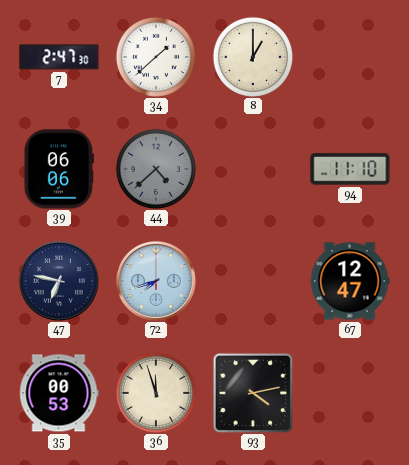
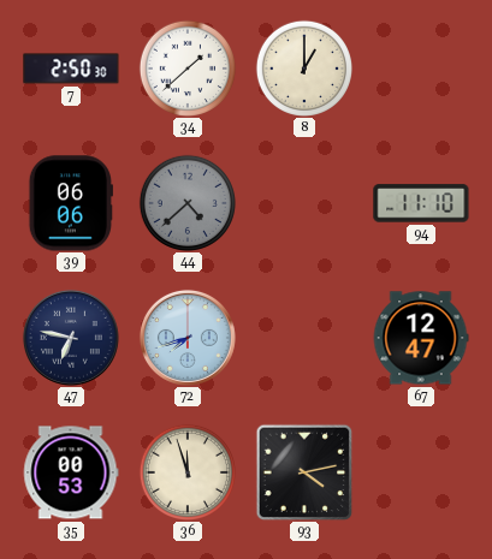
7: 2:47 -> 2:50
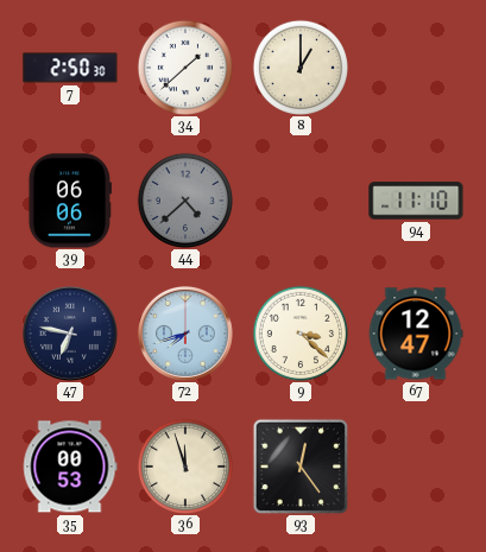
9: none -> 3:22
93: 4:13 -> 12:24
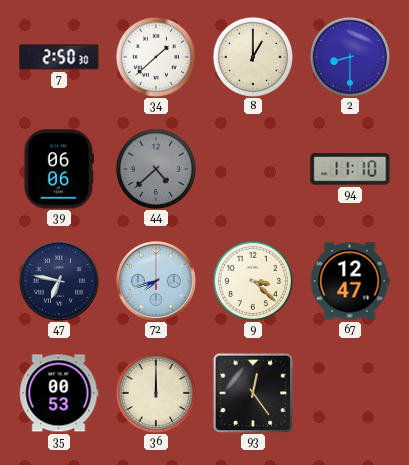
2: none -> 8:30
36: 11:57 -> 12:00
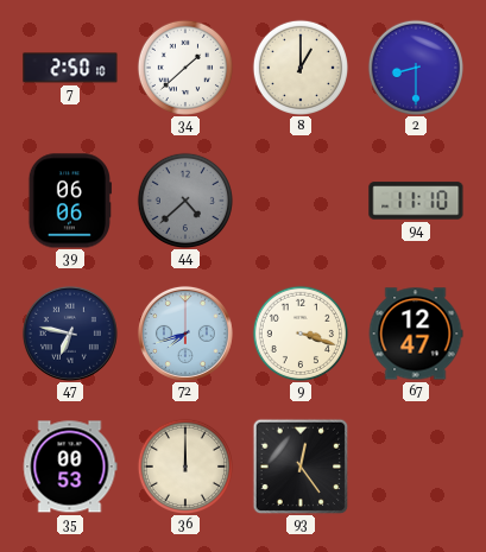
7: 2:50:30 -> 2:50:10
9: 3:22 -> 3:18
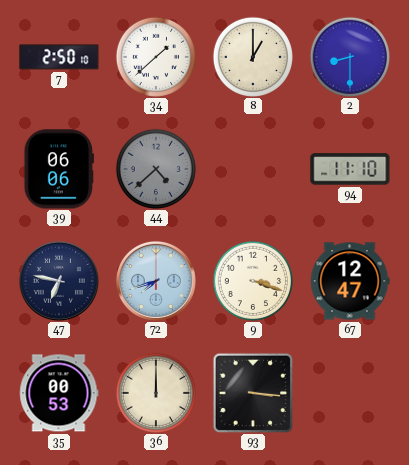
93: 12:24 -> 3:16
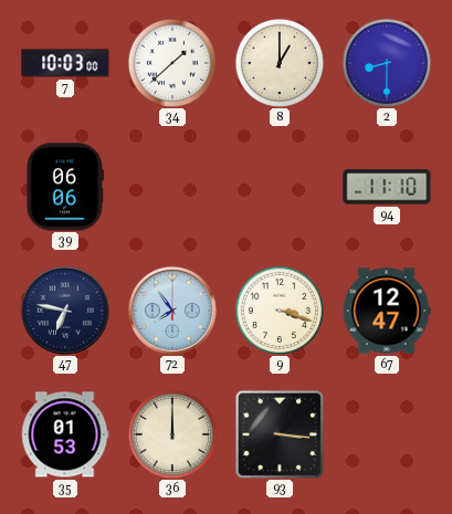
7: 2:50 -> 10:03
44: 4:38 -> none
72: 7:42 -> 7:54
35: 00:53 -> 01:53
